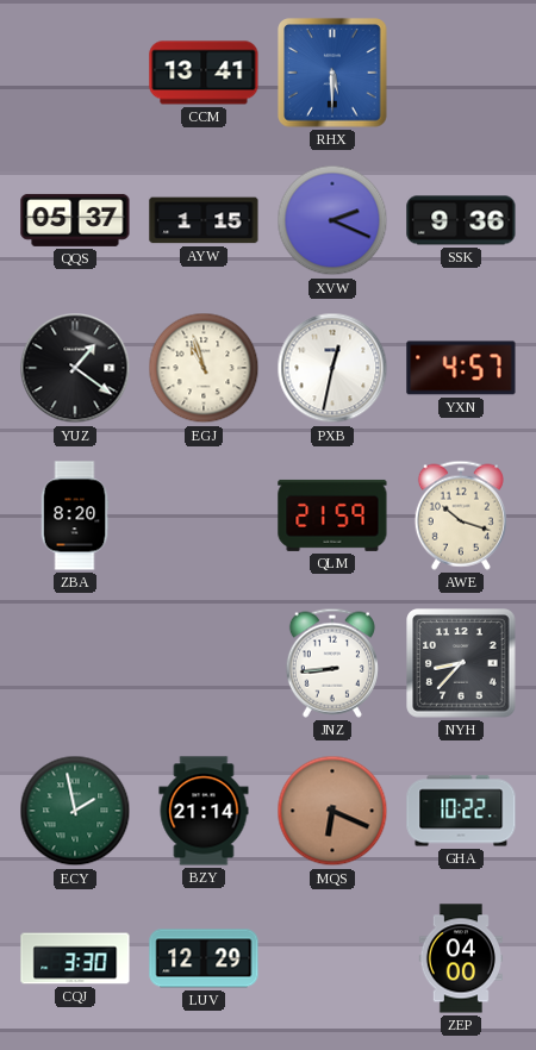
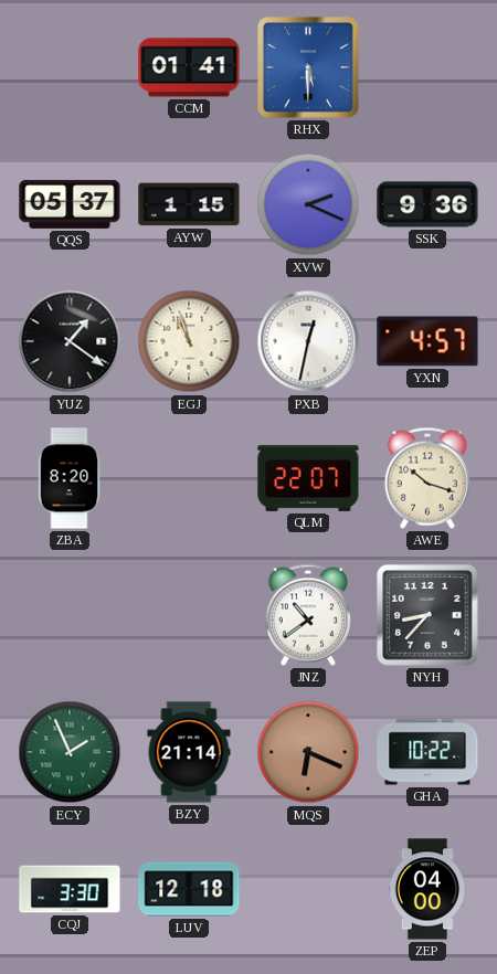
CCM: 13:41 -> 01:41
QLM: 21:59 -> 22:07
JNZ: 8:44 -> 10:39
ECY: 1:58 -> 1:56
LUV: 12:29 -> 12:18
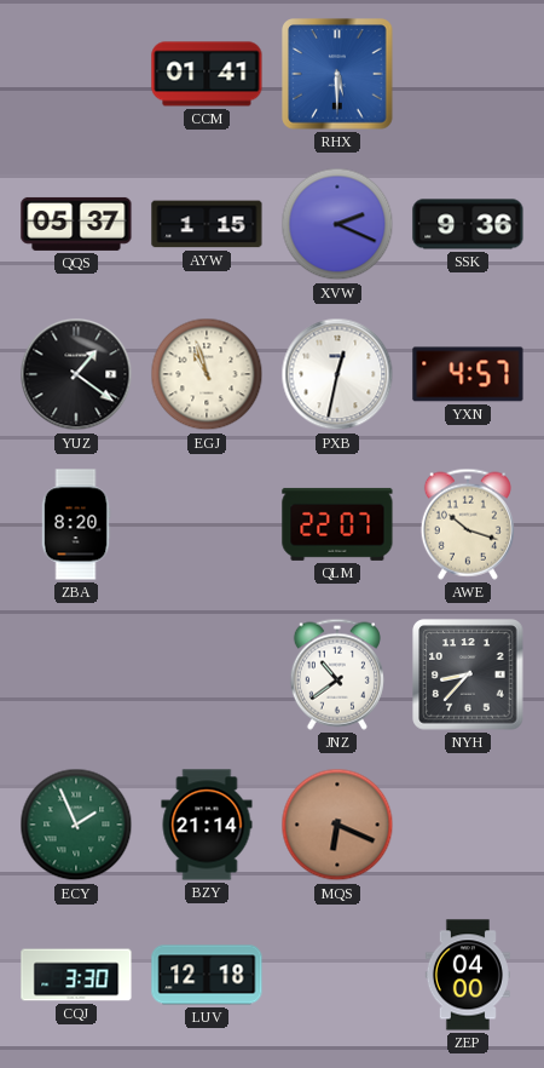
GHA: 10:22 -> none
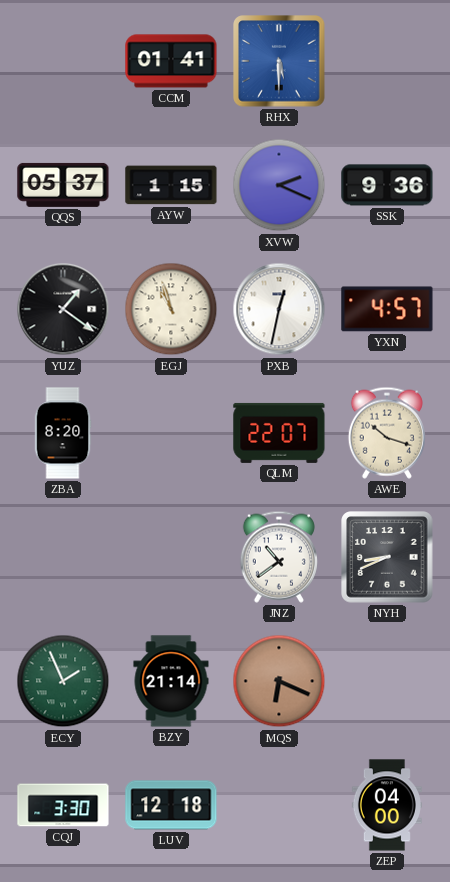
NYH: 8:37 -> 8:41
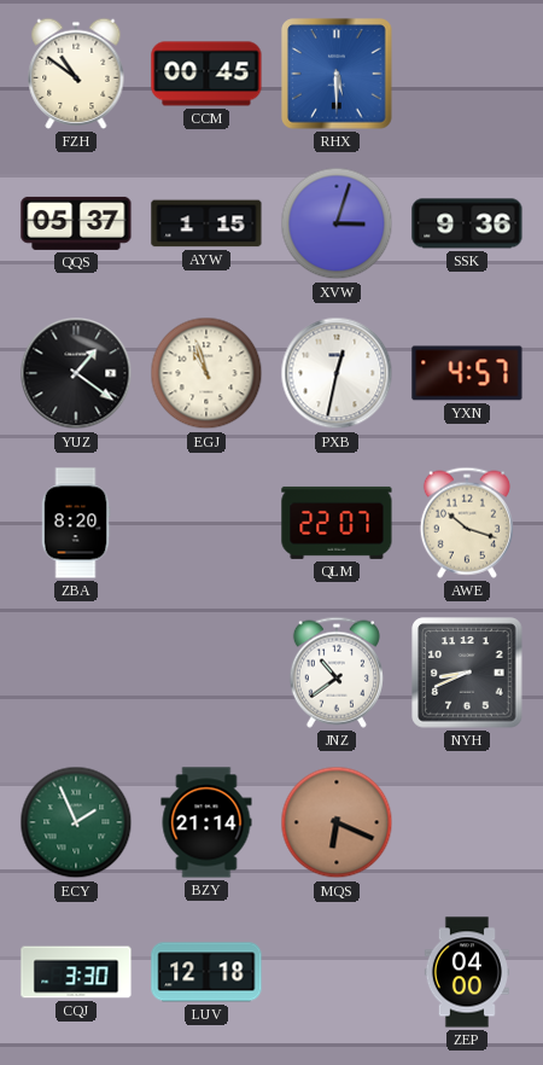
FZH: none -> 10:51
CCM: 01:41 -> 00:45
XVW: 2:19 -> 3:03
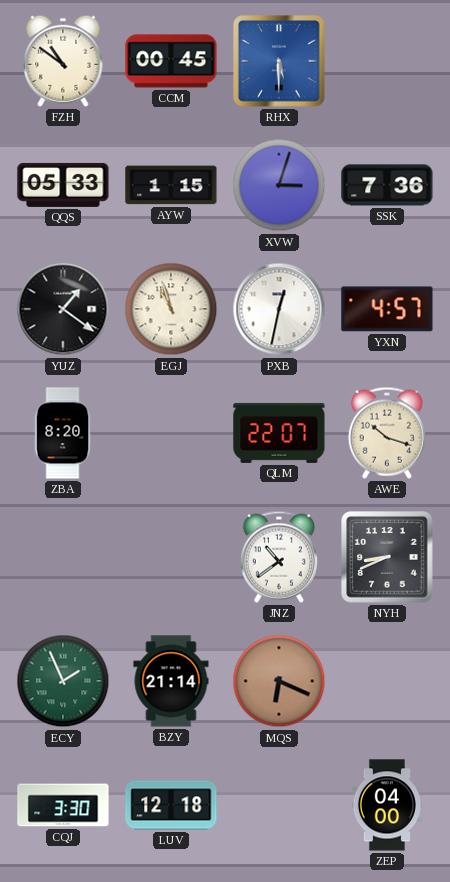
QQS: 05:37 -> 05:33
SSK: 9:36 -> 7:36
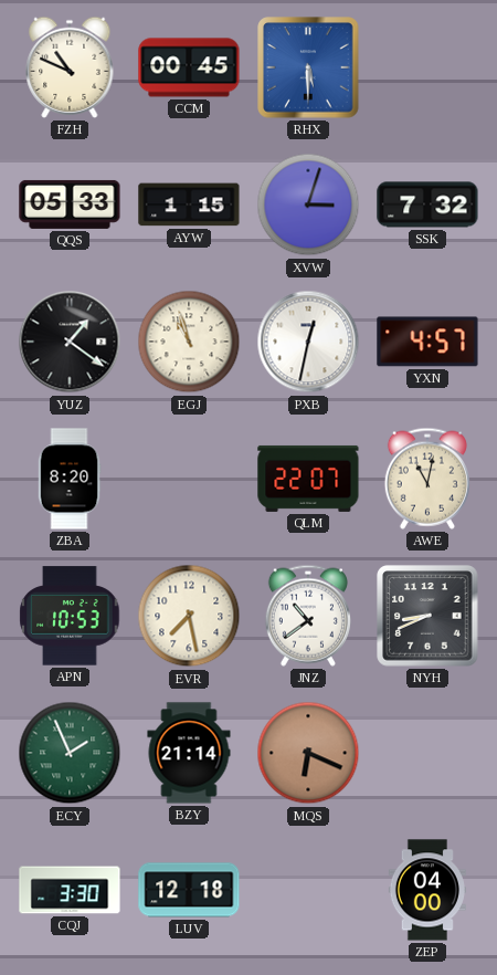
FZH: 10:51 -> 10:49
SSK: 7:36 -> 7:32
AWE: 10:18 -> 11:02
APN: none -> 10:53
EVR: none -> 7:28
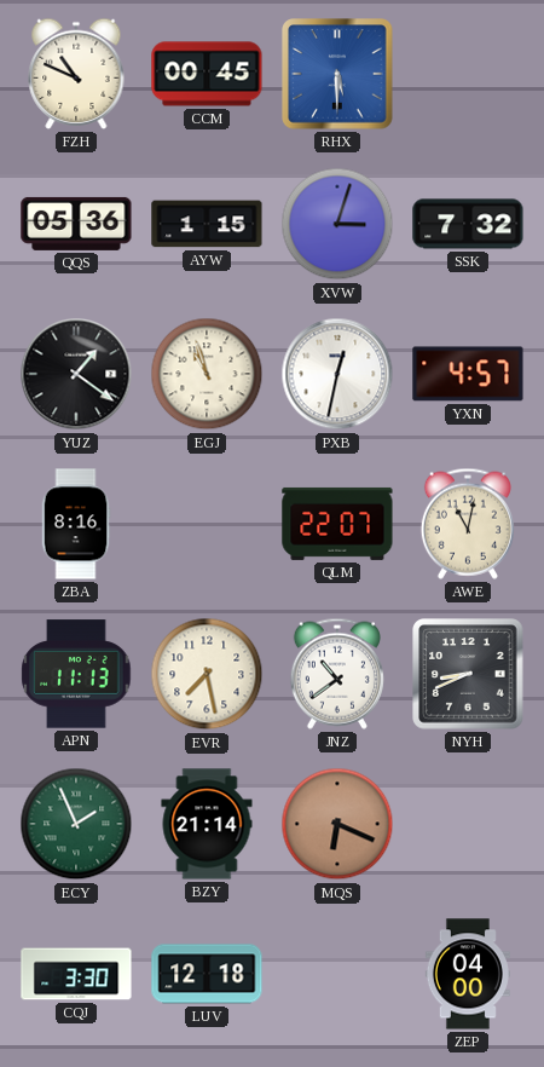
QQS: 05:33 -> 05:36
ZBA: 8:20 -> 8:16
APN: 10:53 -> 11:13
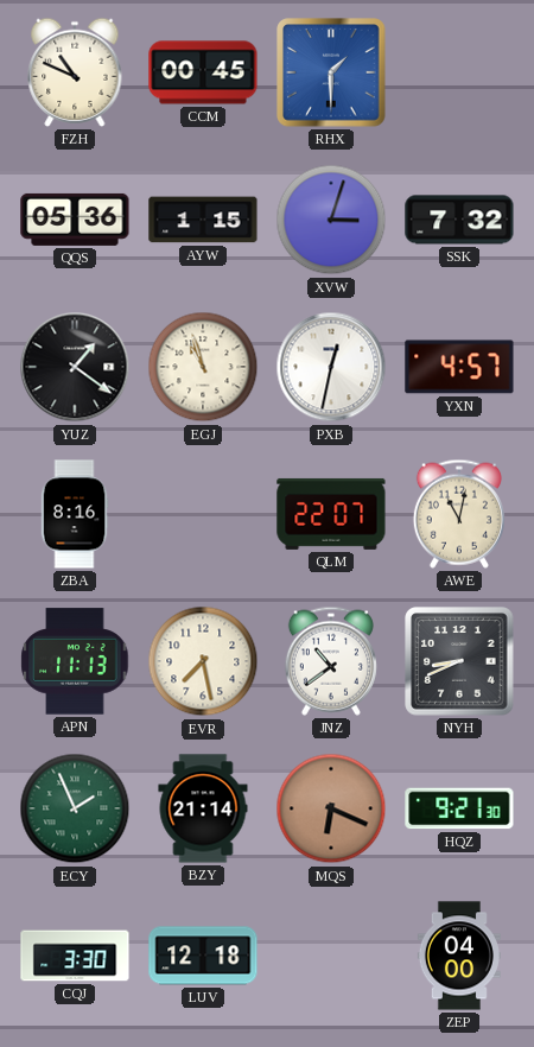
RHX: 5:30 -> 1:30
HQZ: none -> 9:21
